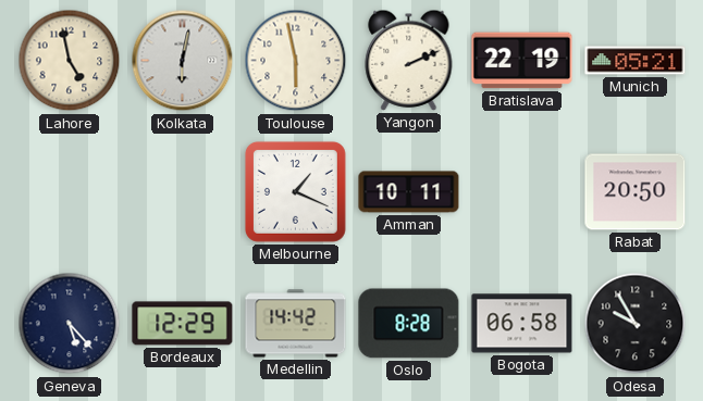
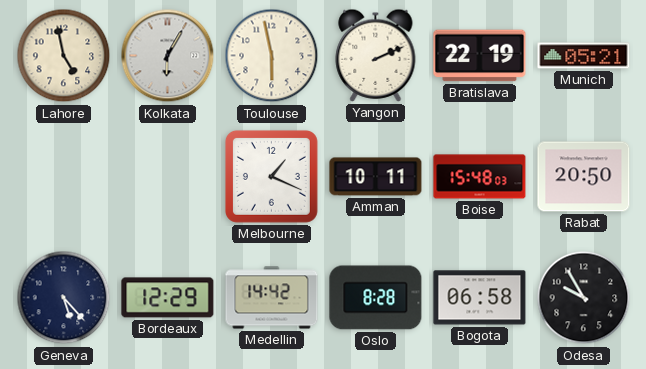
Kolkata: 6:02 -> 6:05
Boise: none -> 15:48
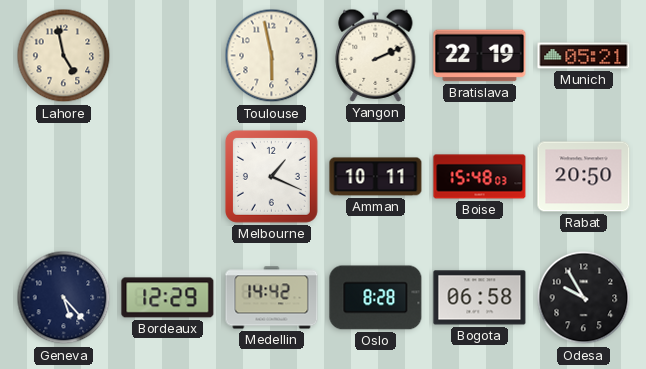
Kolkata: 6:05 -> none
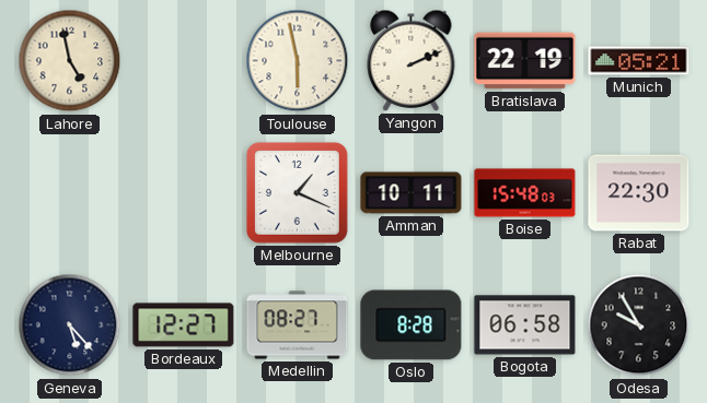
Rabat: 20:50 -> 22:30
Bordeaux: 12:29 -> 12:27
Medellin: 14:42 -> 08:27
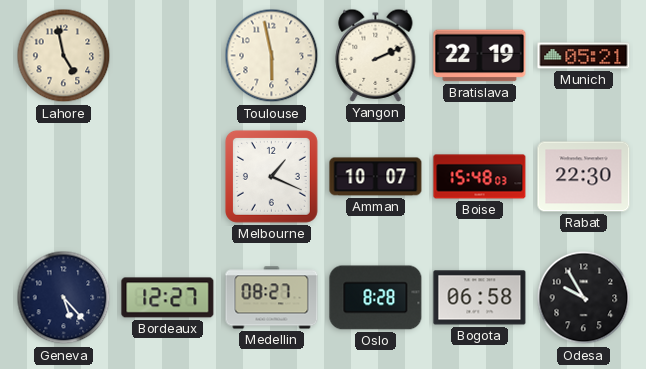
Amman: 10:11 -> 10:07
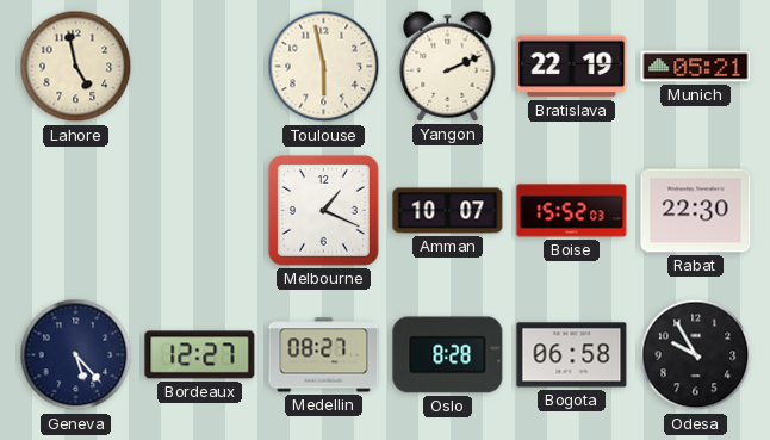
Boise: 15:48 -> 15:52
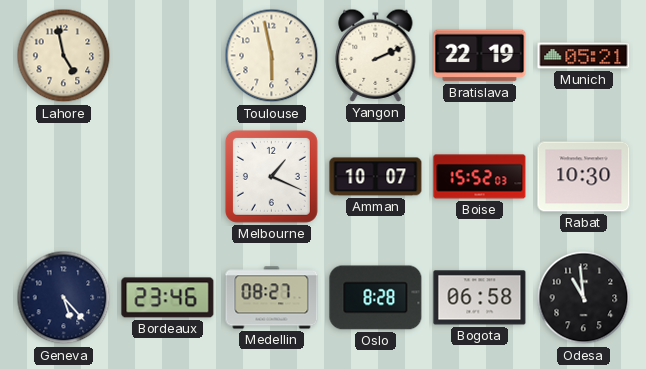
Rabat: 22:30 -> 10:30
Bordeaux: 12:27 -> 23:46
Odesa: 9:55 -> 10:59
